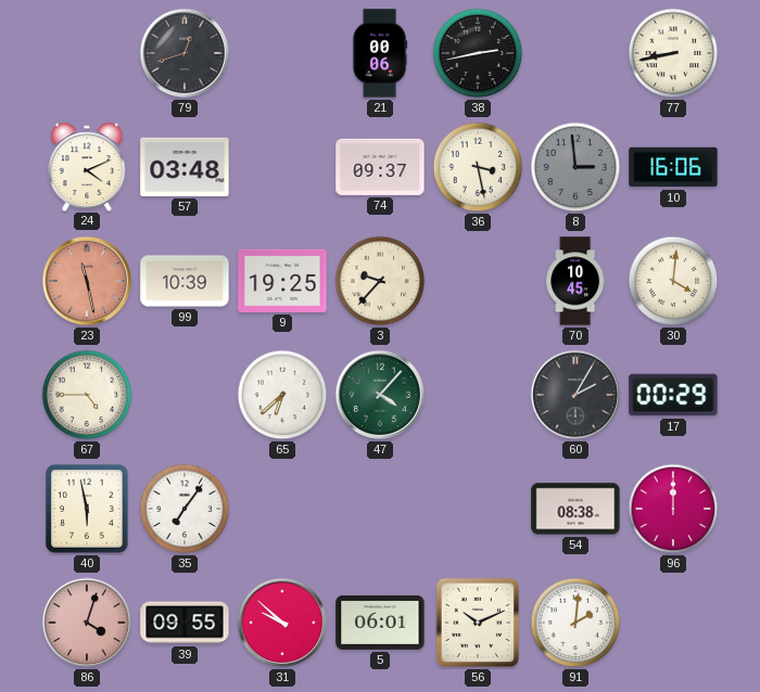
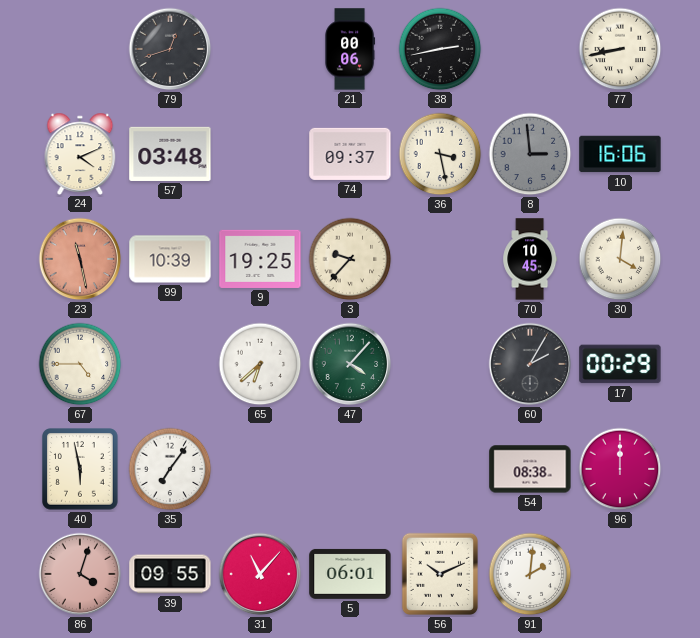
31: 9:52 -> 11:07
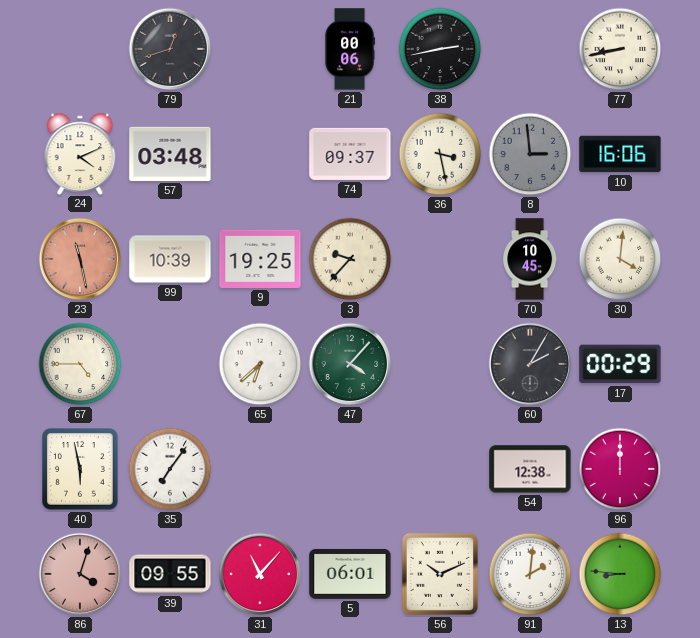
54: 08:38 -> 12:38
13: none -> 8:46
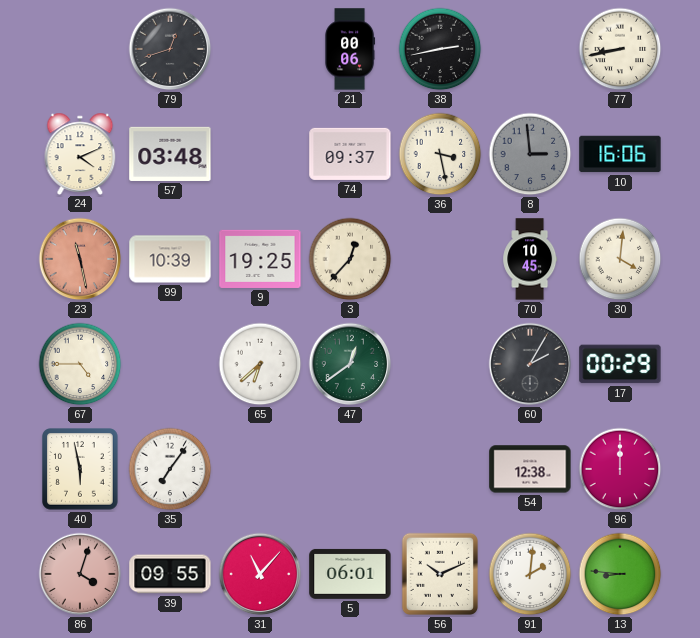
3: 9:37 -> 12:37
47: 4:07 -> 12:39
